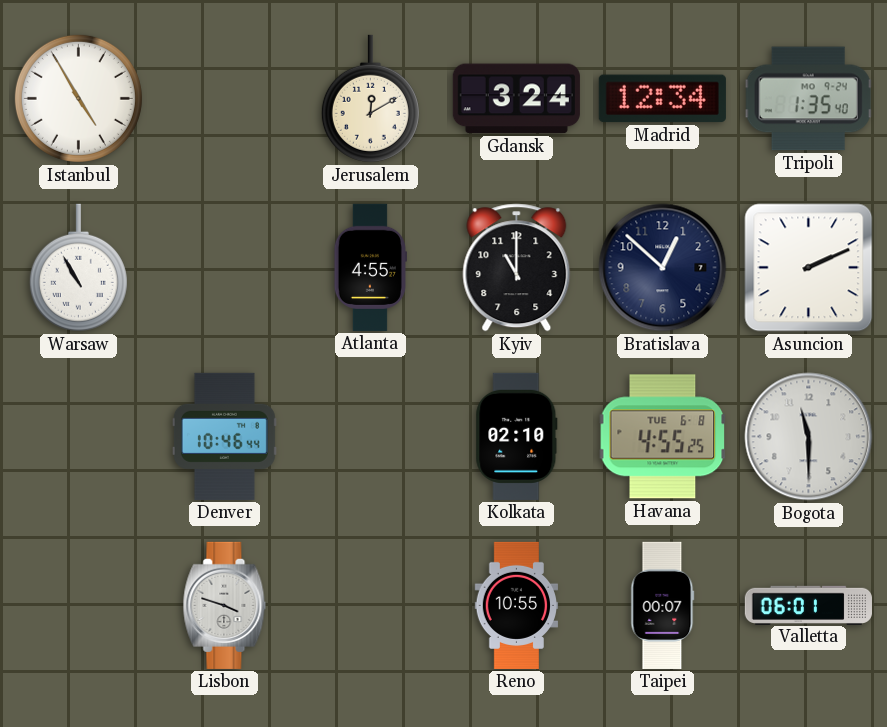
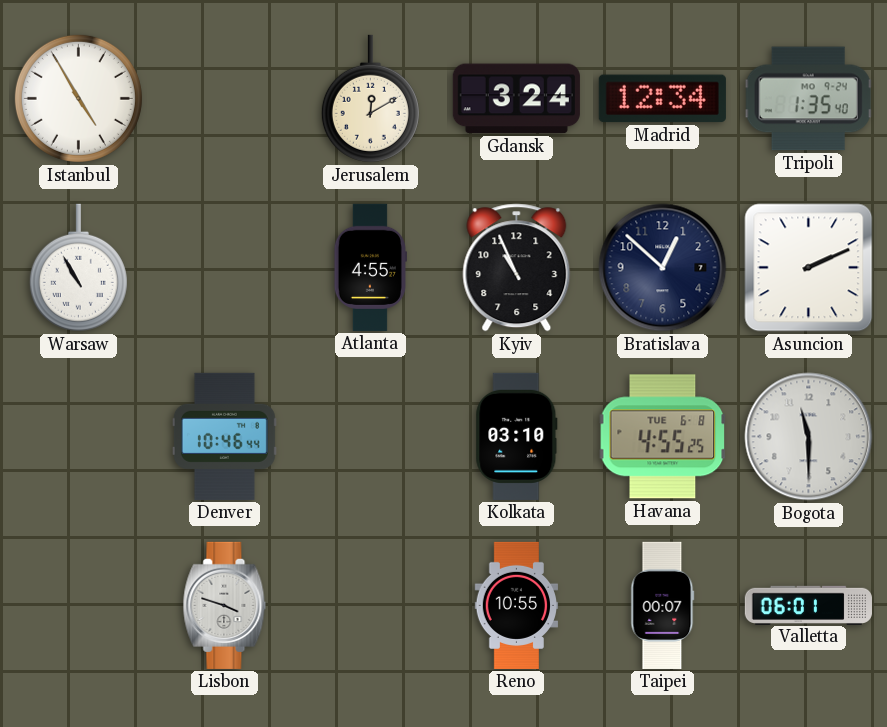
Kyiv: 11:00 -> 10:56
Kolkata: 02:10 -> 03:10
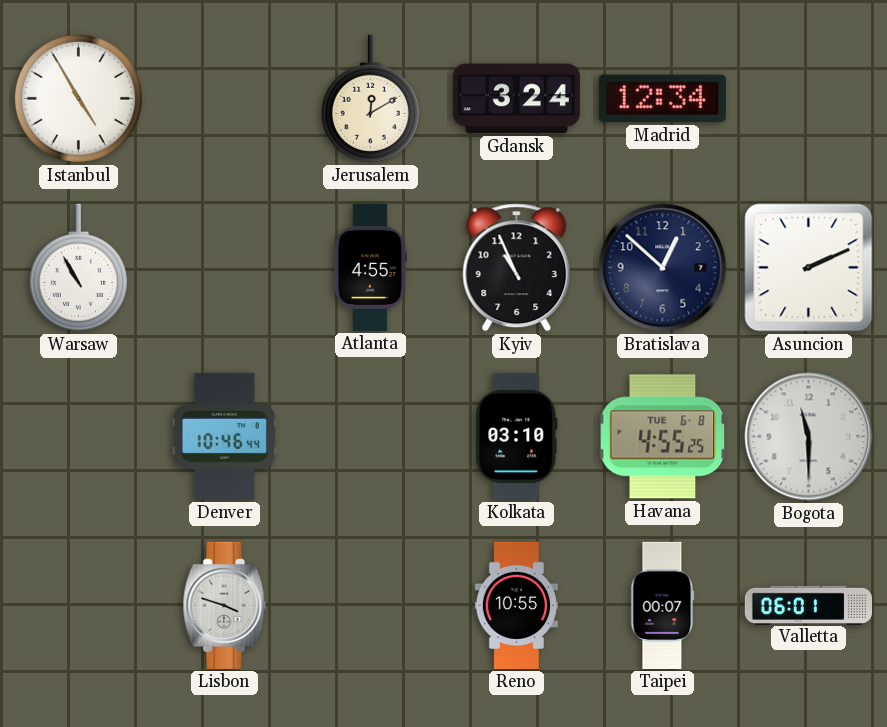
Tripoli: 1:35 -> none
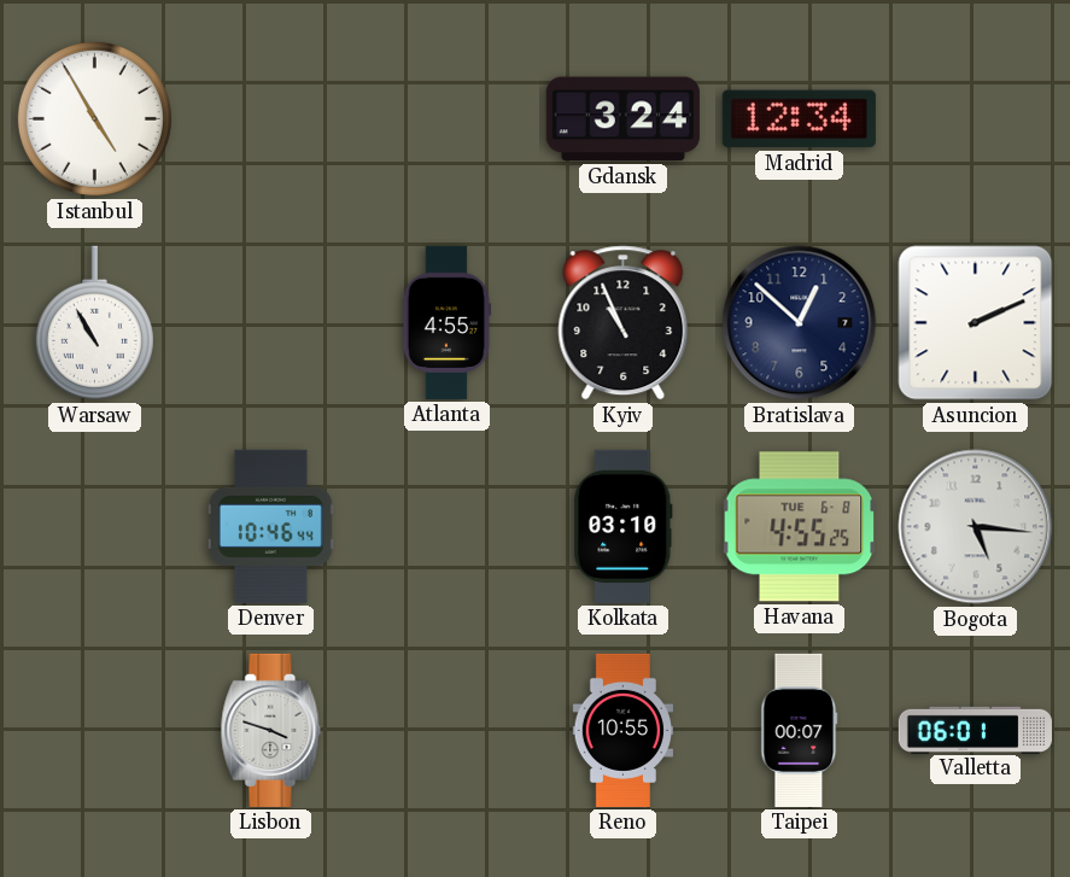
Jerusalem: 12:10 -> none
Bogota: 11:30 -> 5:16
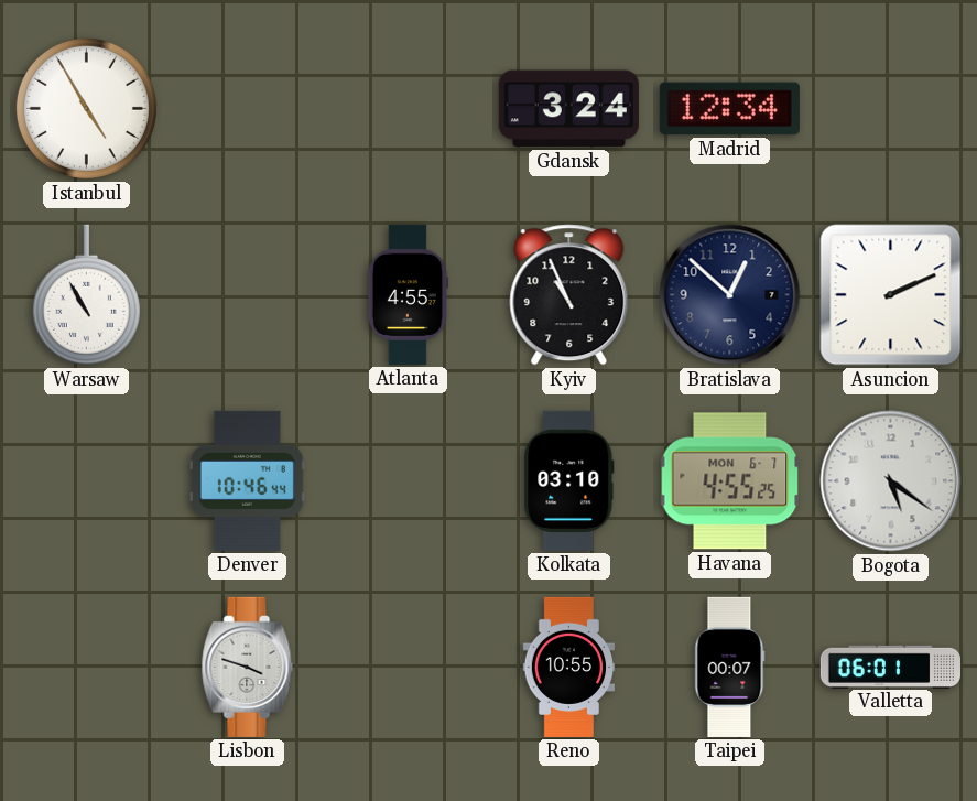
Havana date: TUE 6-8 -> MON 6-7
Bogota: 5:16 -> 5:21
